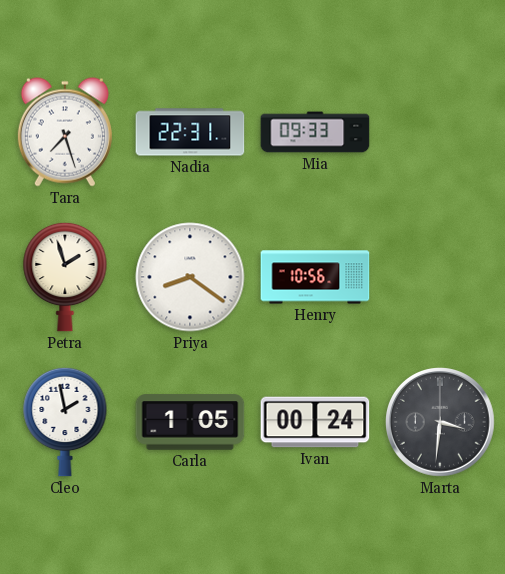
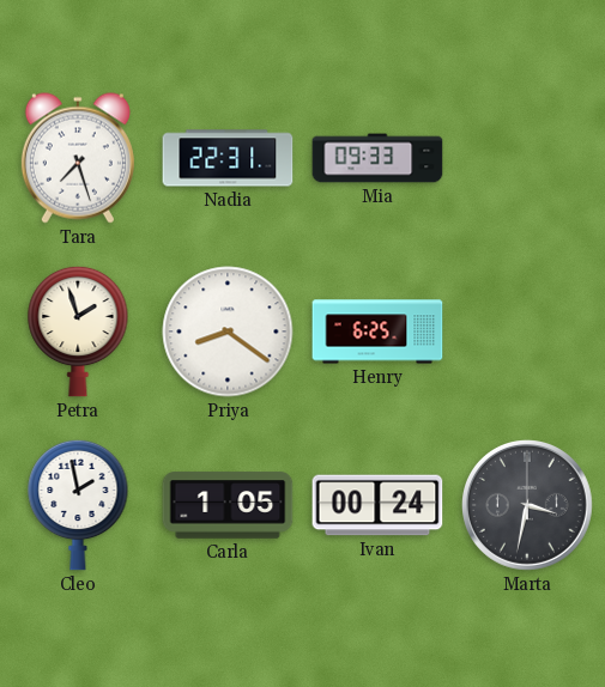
Henry: 10:56 -> 6:25
Marta: 3:31 -> 3:32
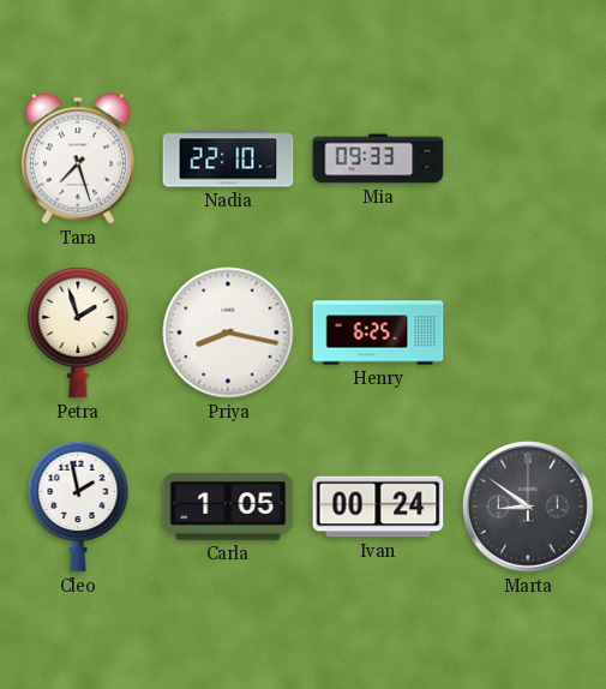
Nadia: 22:31 -> 22:10
Priya: 8:21 -> 8:17
Marta: 3:32 -> 8:51
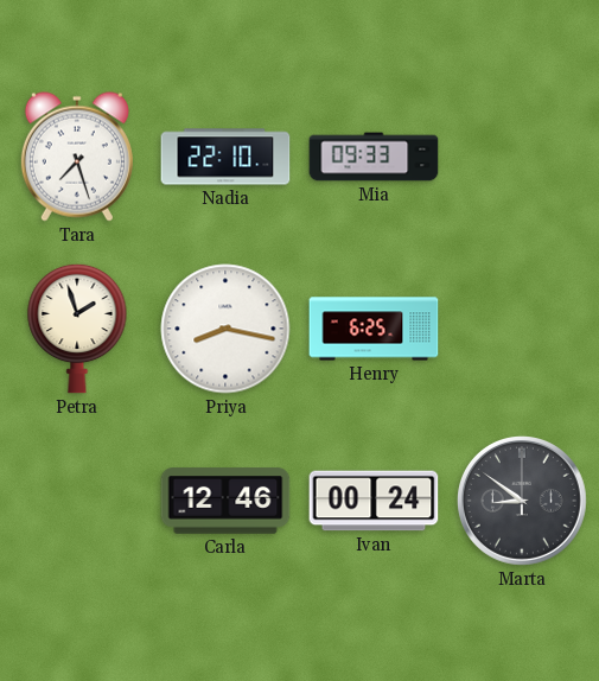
Cleo: 1:58 -> none
Carla: 1:05 -> 12:46
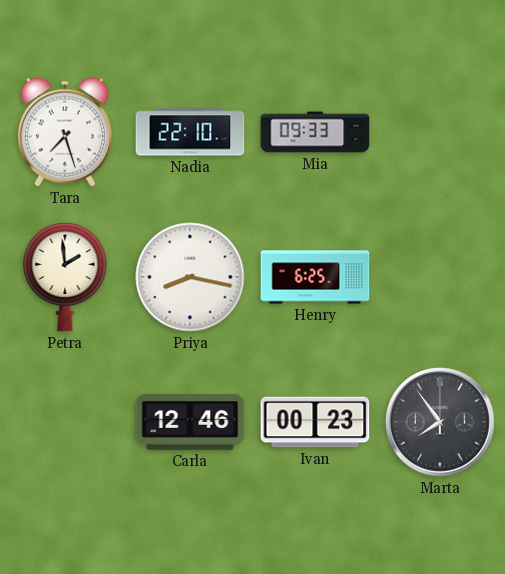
Petra: 1:57 -> 1:59
Ivan: 00:24 -> 00:23
Marta: 8:51 -> 7:54
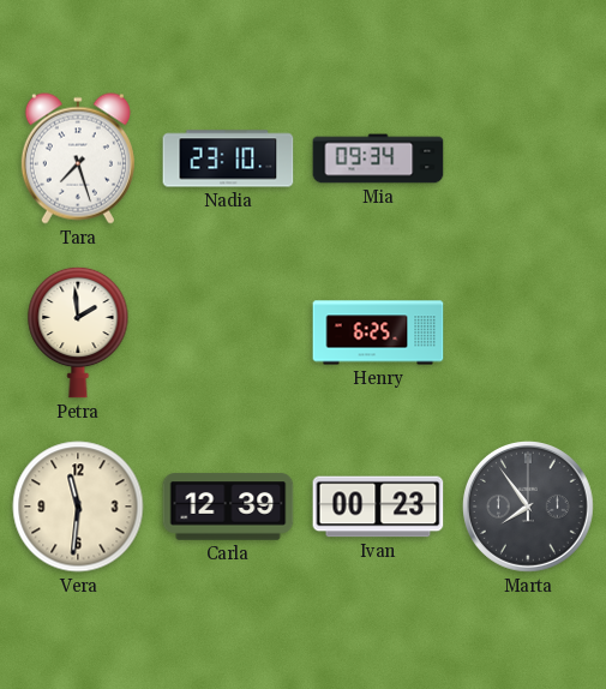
Nadia: 22:10 -> 23:10
Mia: 09:33 -> 09:34
Priya: 8:17 -> none
Vera: none -> 11:31
Carla: 12:46 -> 12:39
